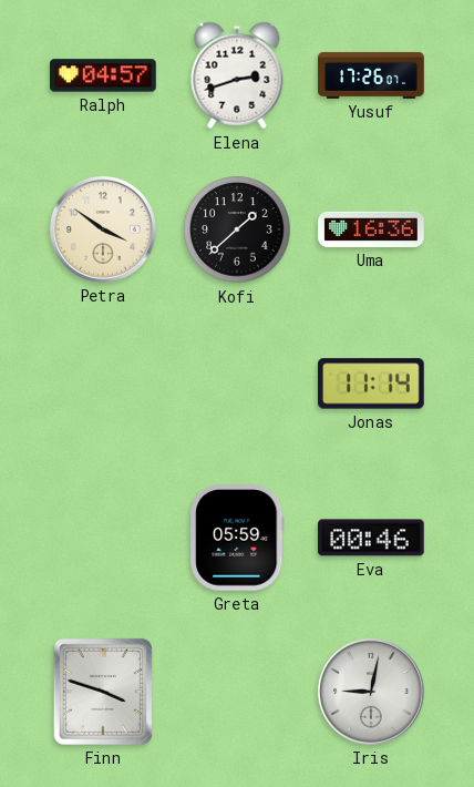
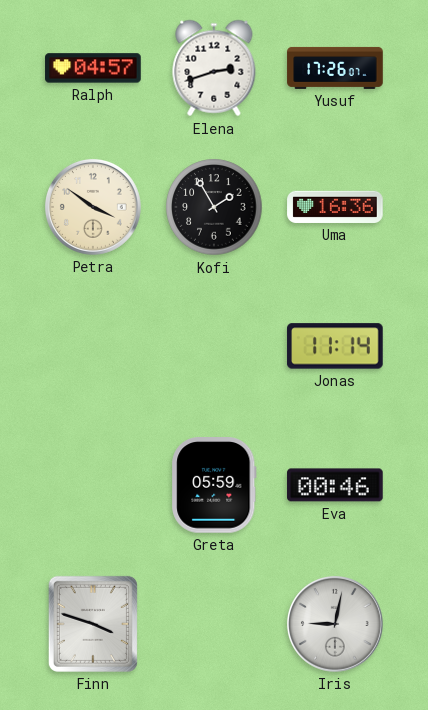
Kofi: 1:38 -> 1:55
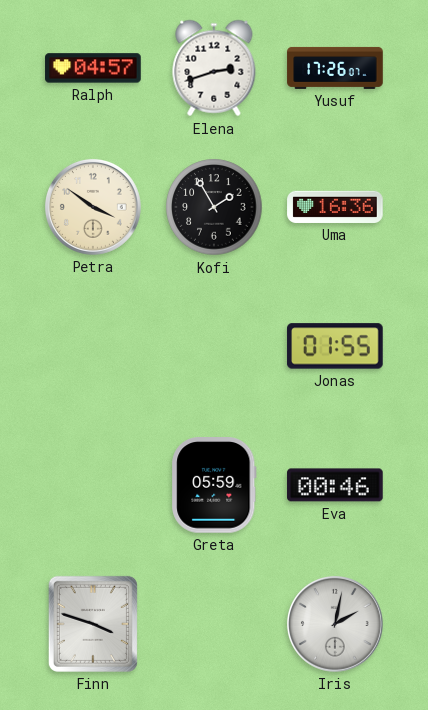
Jonas: 11:14 -> 01:55
Iris: 9:02 -> 2:02
